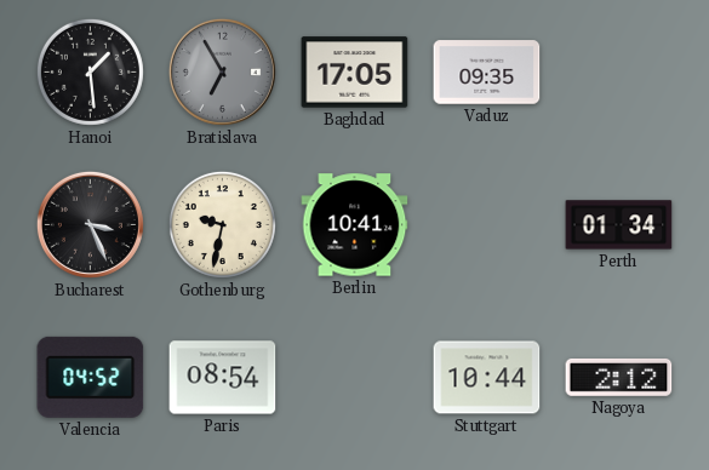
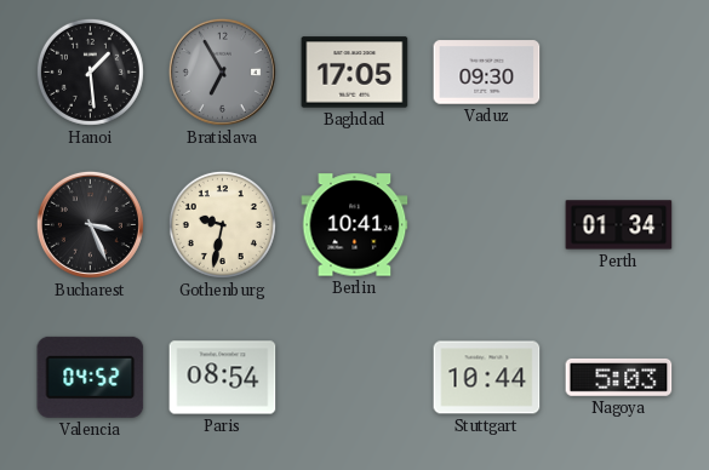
Vaduz: 09:35 -> 09:30
Nagoya: 2:12 -> 5:03
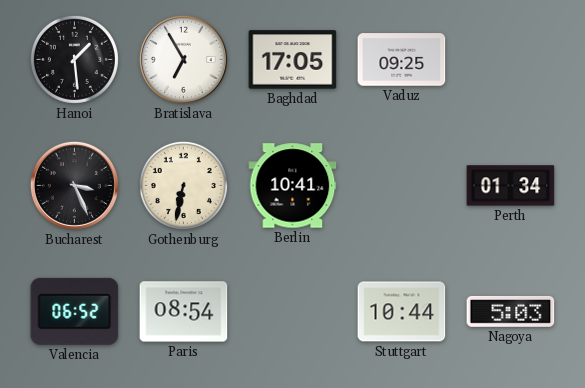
Bratislava dial: grey -> white
Vaduz: 09:30 -> 09:25
Gothenburg: 9:32 -> 6:32
Valencia: 04:52 -> 06:52
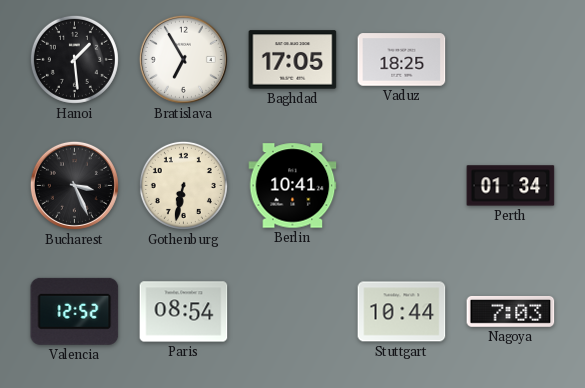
Vaduz: 09:25 -> 18:25
Valencia: 06:52 -> 12:52
Nagoya: 5:03 -> 7:03
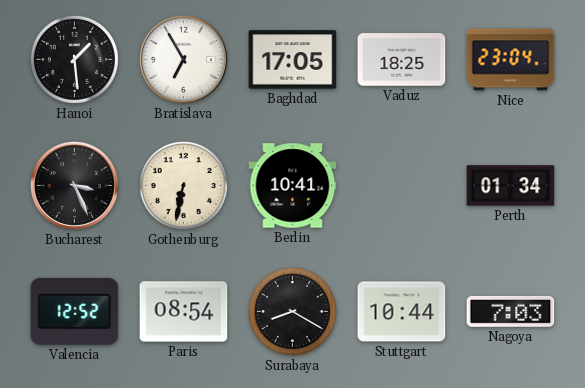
Nice: none -> 23:04
Surabaya: none -> 8:20
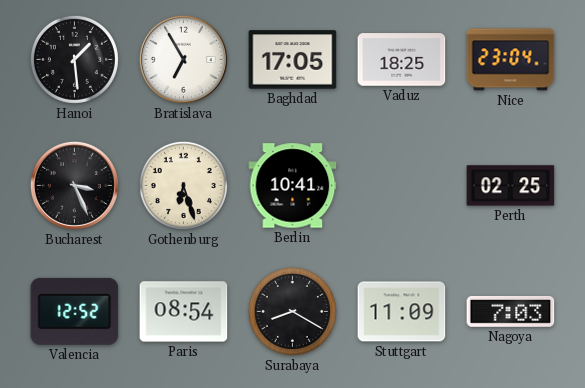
Gothenburg: 6:32 -> 6:27
Perth: 01:34 -> 02:25
Stuttgart: 10:44 -> 11:09
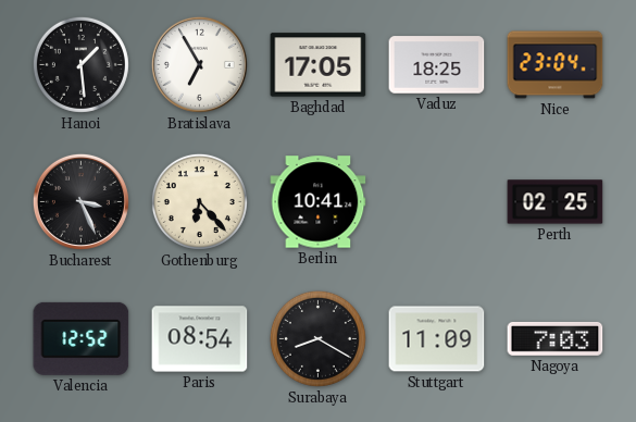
Gothenburg: 6:27 -> 6:23
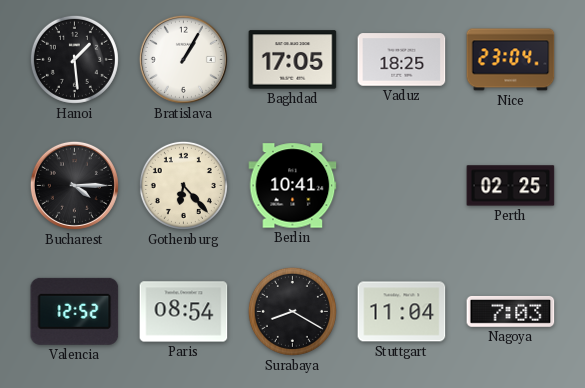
Bratislava: 6:55 -> 1:05
Bucharest: 3:26 -> 4:15
Stuttgart: 11:09 -> 11:04
